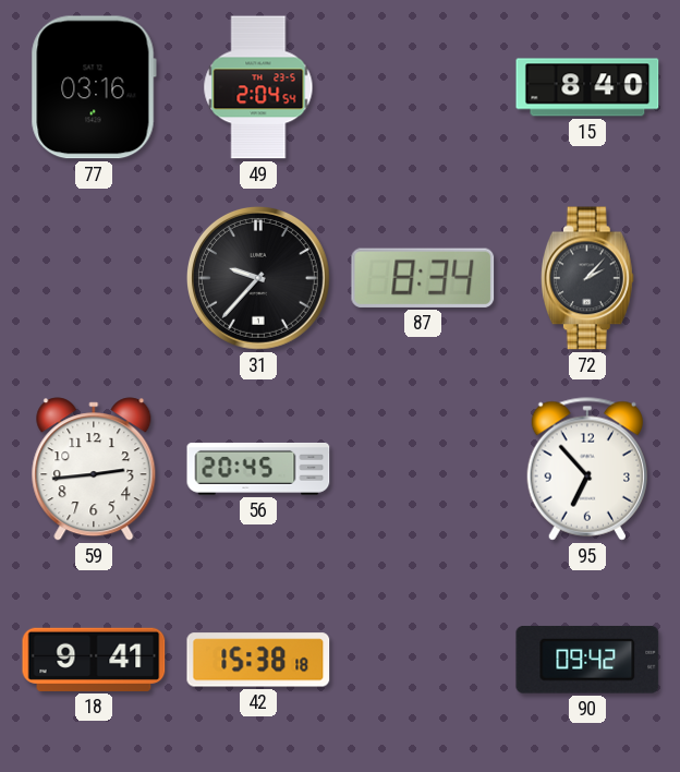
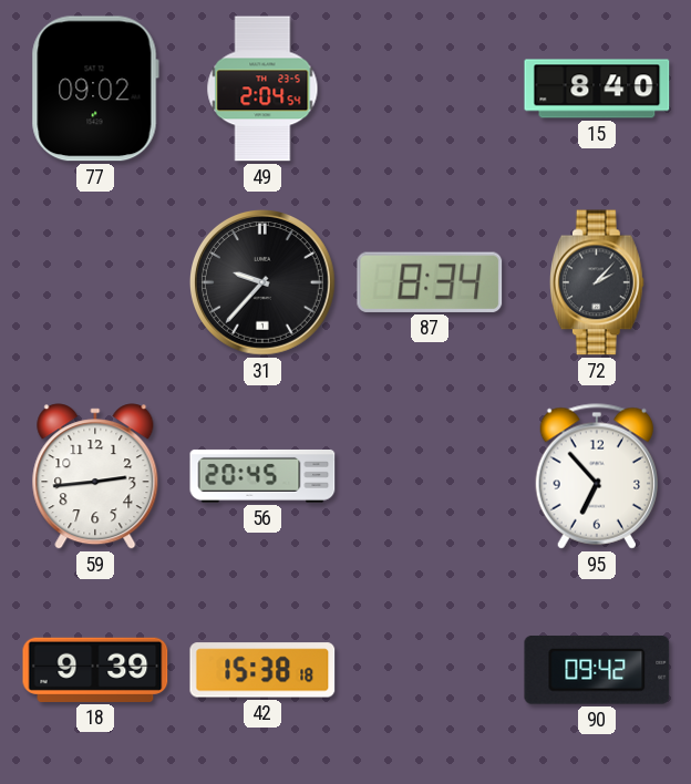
77: 03:16 -> 09:02
18: 9:41 -> 9:39
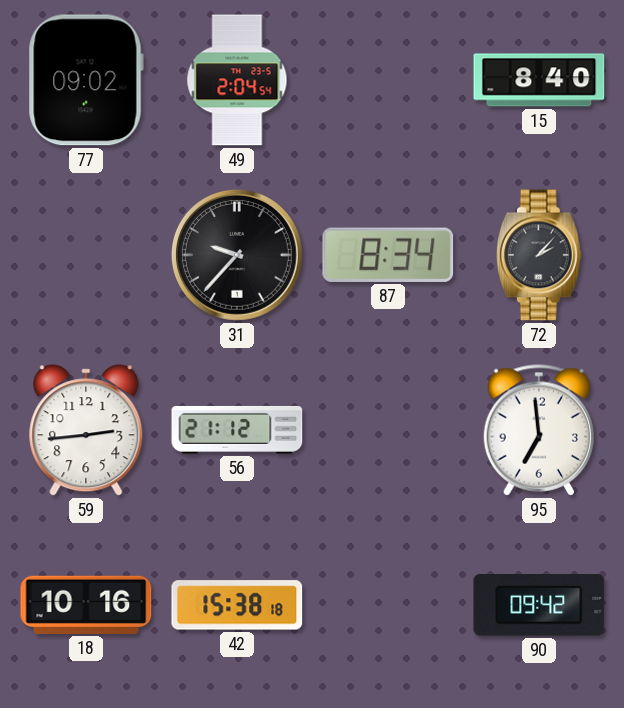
56: 20:45 -> 21:12
95: 6:53 -> 6:59
18: 9:39 -> 10:16
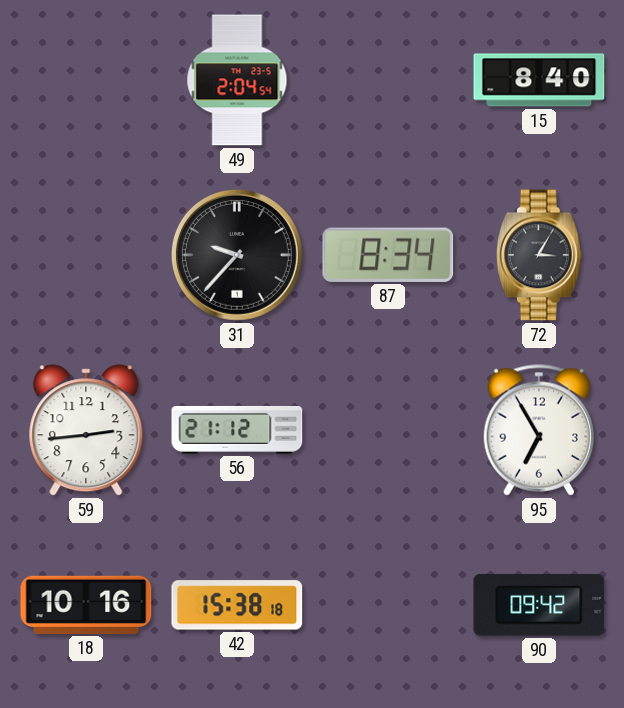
77: 09:02 -> none
72: 2:07 -> 3:05
95: 6:59 -> 6:55
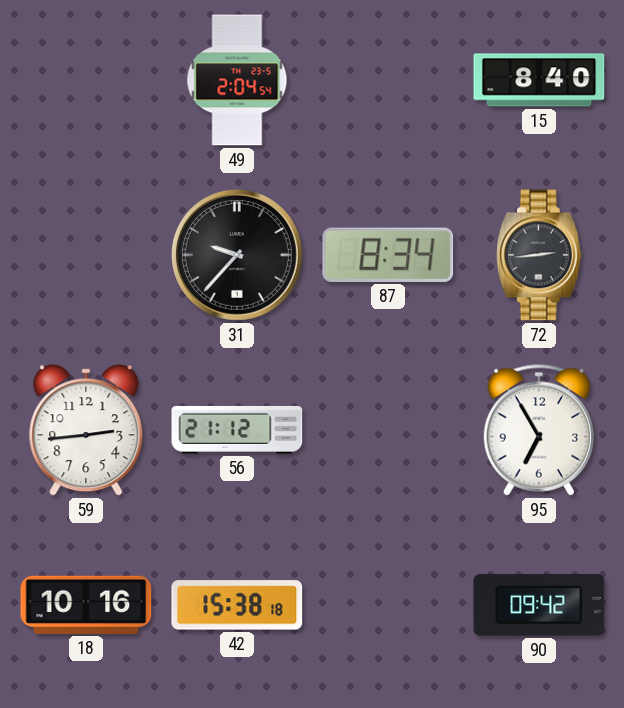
72: 3:05 -> 2:44
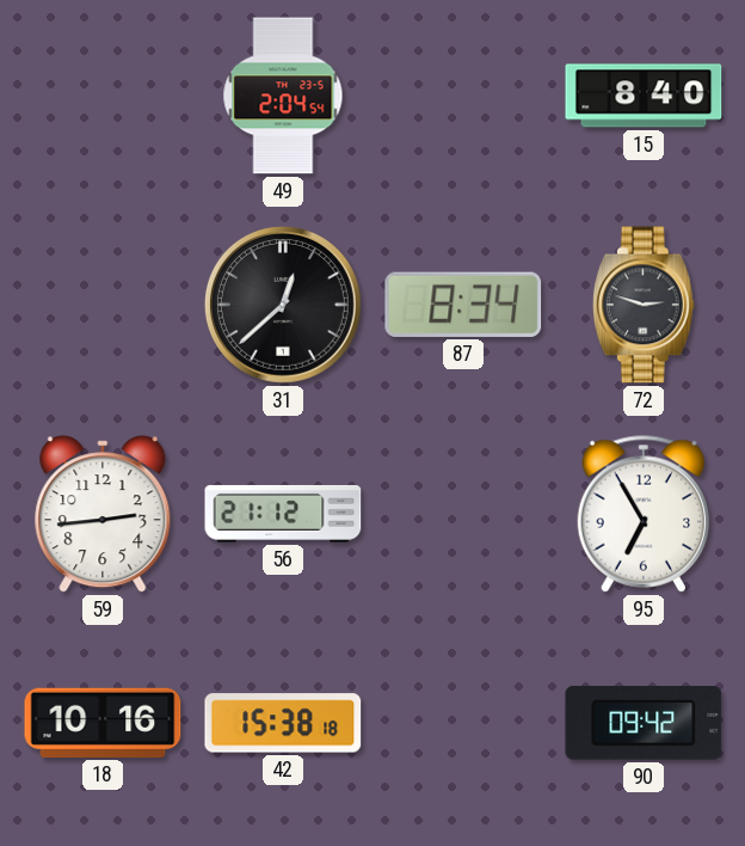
31: 9:37 -> 12:38
72: 2:44 -> 2:48
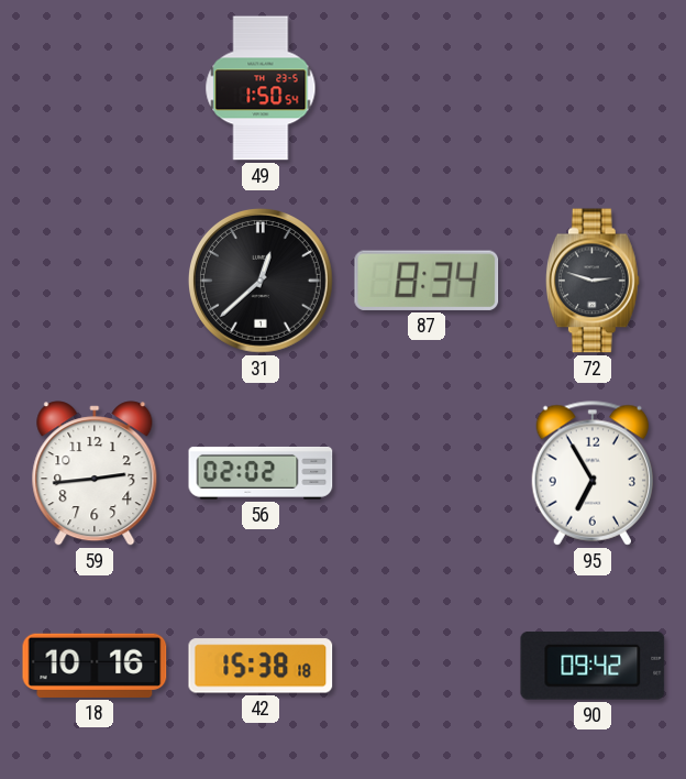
49: 2:04 -> 1:50
15: 8:40 -> none
56: 21:12 -> 02:02
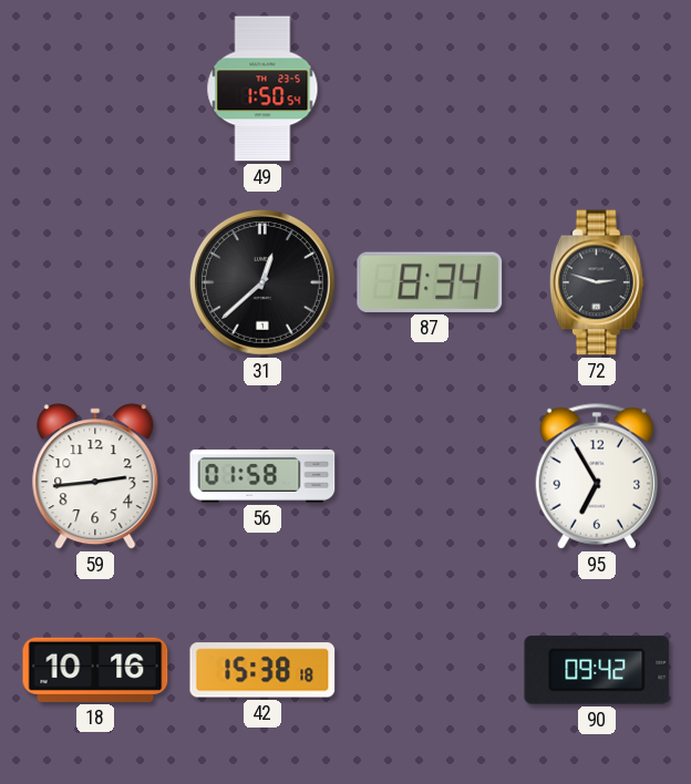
56: 02:02 -> 01:58
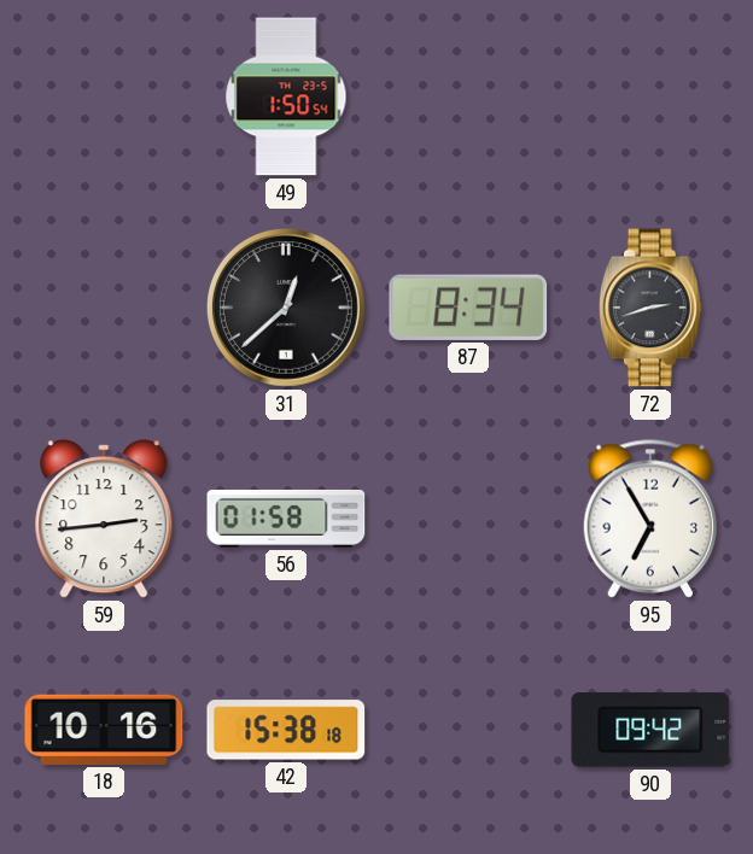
72: 2:48 -> 2:42
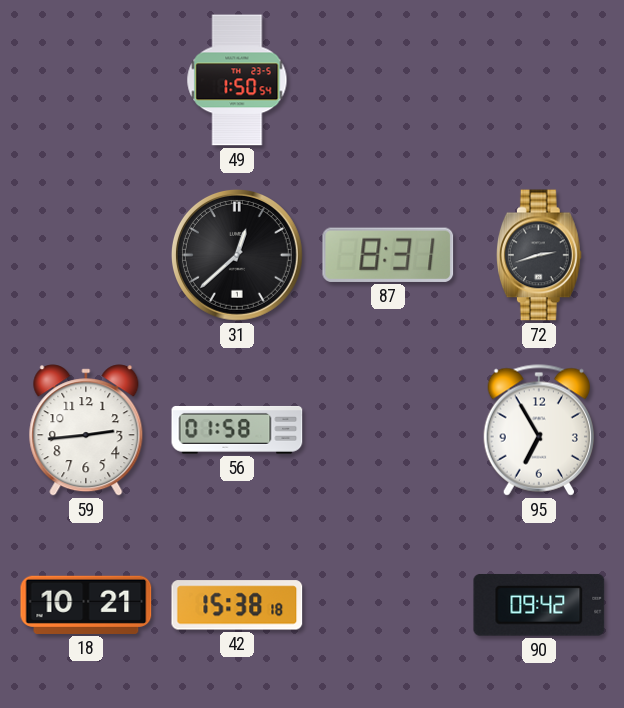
87: 8:34 -> 8:31
18: 10:16 -> 10:21
